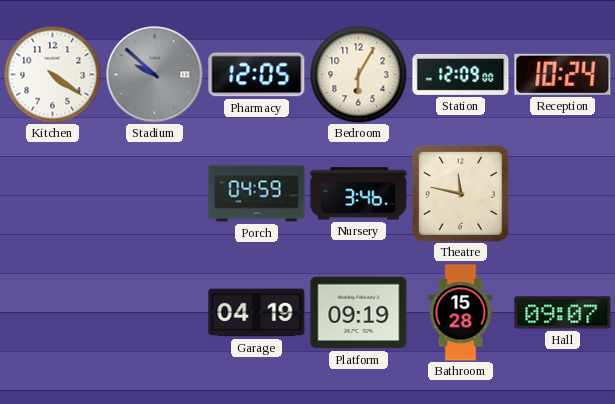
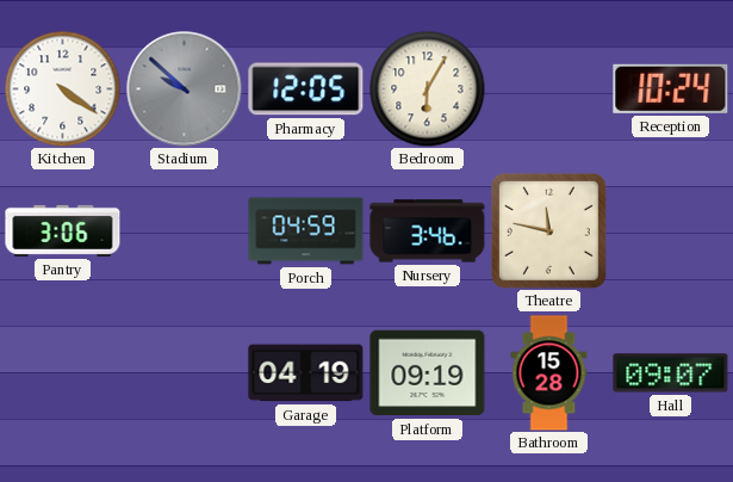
Station: 12:09 -> none
Pantry: none -> 3:06
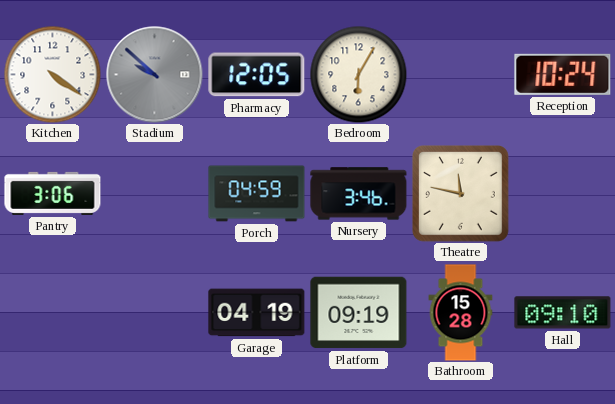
Hall: 09:07 -> 09:10
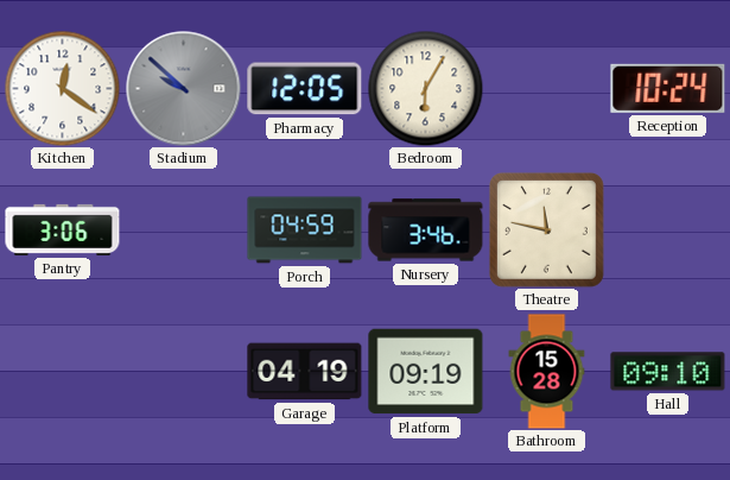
Kitchen: 4:21 -> 12:21
